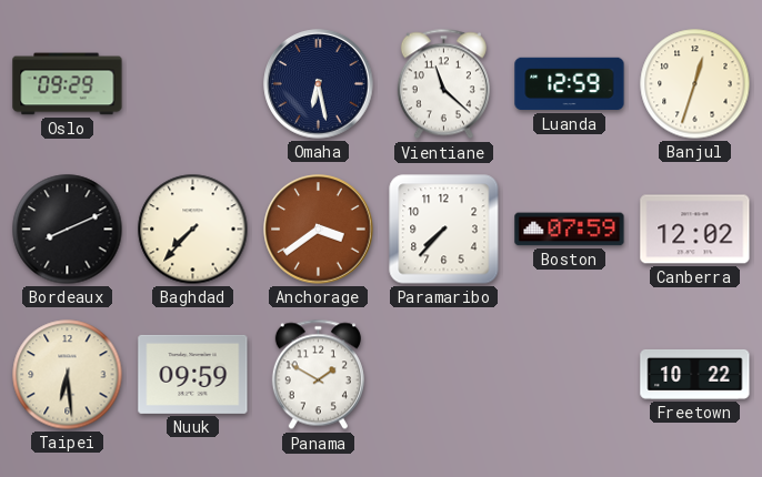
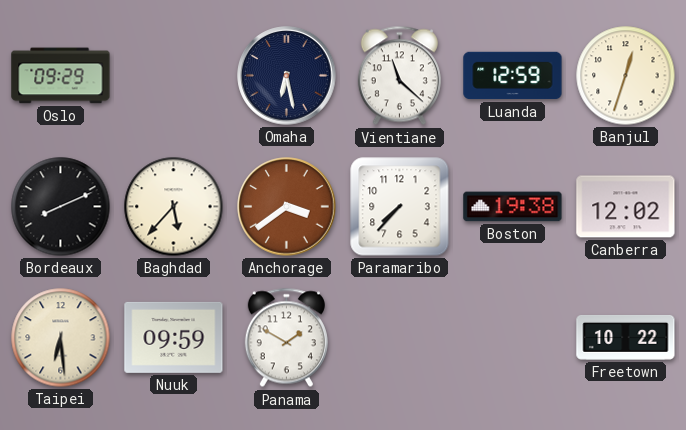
Baghdad: 7:37 -> 5:37
Boston: 07:59 -> 19:38
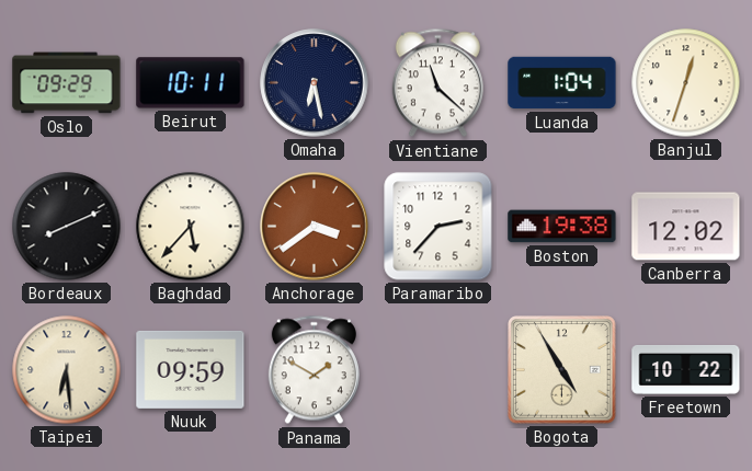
Beirut: none -> 10:11
Luanda: 12:59 -> 1:04
Paramaribo: 7:37 -> 2:37
Bogota: none -> 4:55
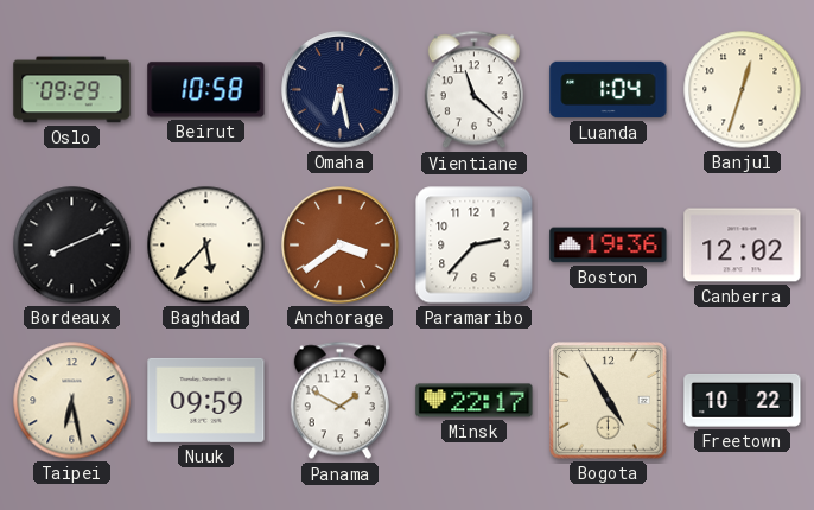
Beirut: 10:11 -> 10:58
Boston: 19:38 -> 19:36
Taipei: 6:29 -> 6:28
Minsk: none -> 22:17
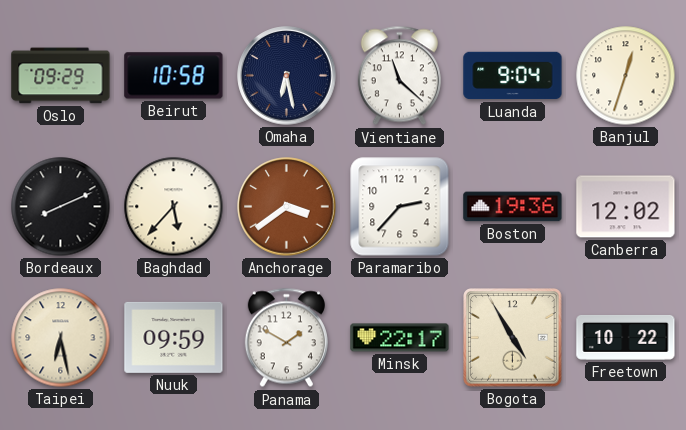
Luanda: 1:04 -> 9:04
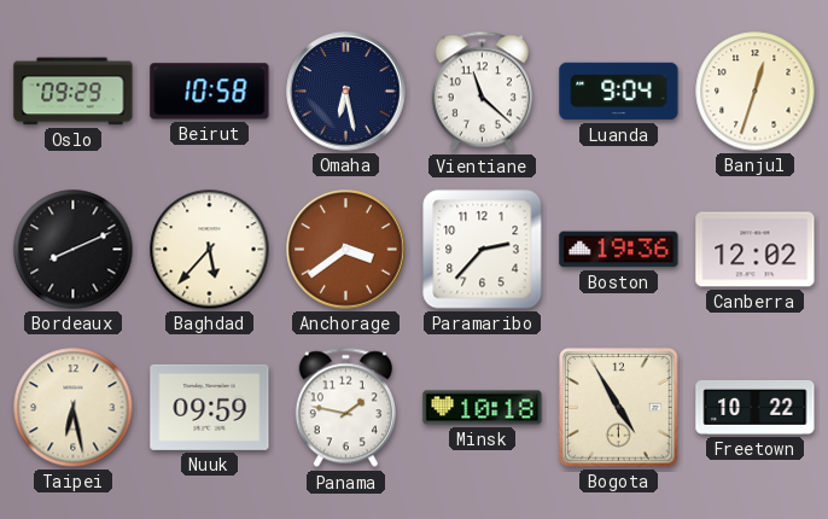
Panama: 1:50 -> 1:47
Minsk: 22:17 -> 10:18
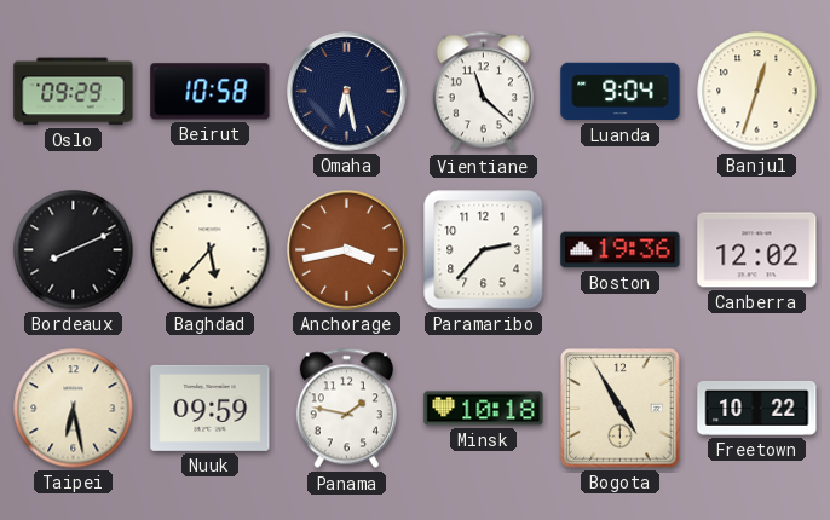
Anchorage: 3:39 -> 3:43
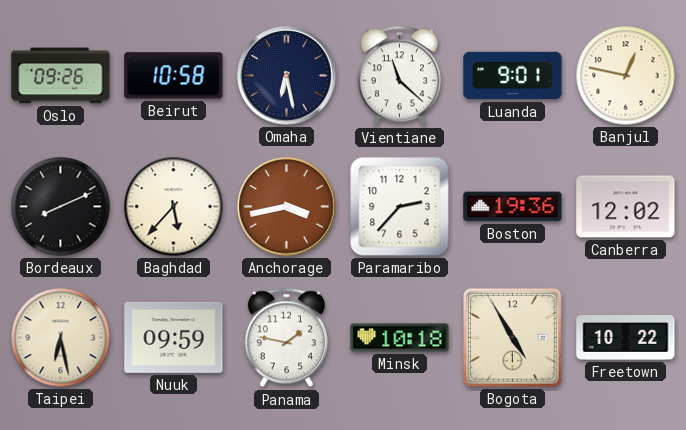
Oslo: 09:29 -> 09:26
Luanda: 9:04 -> 9:01
Banjul: 12:33 -> 12:47
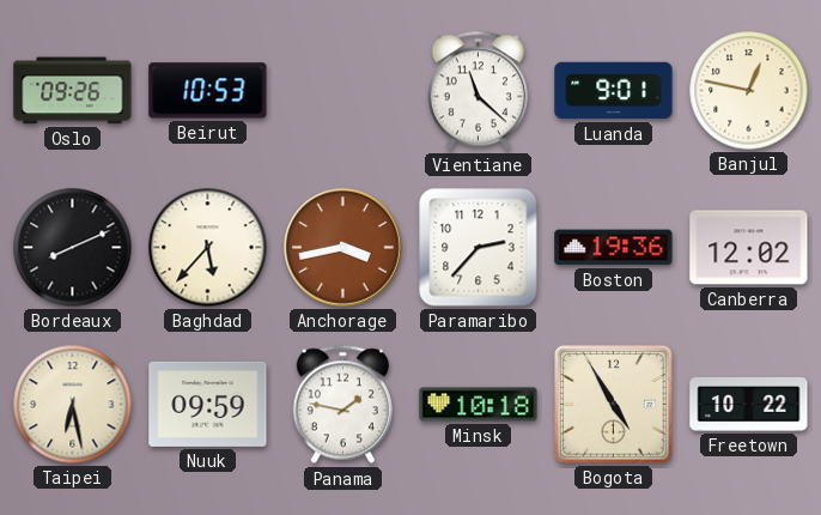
Beirut: 10:58 -> 10:53
Omaha: 6:28 -> none
